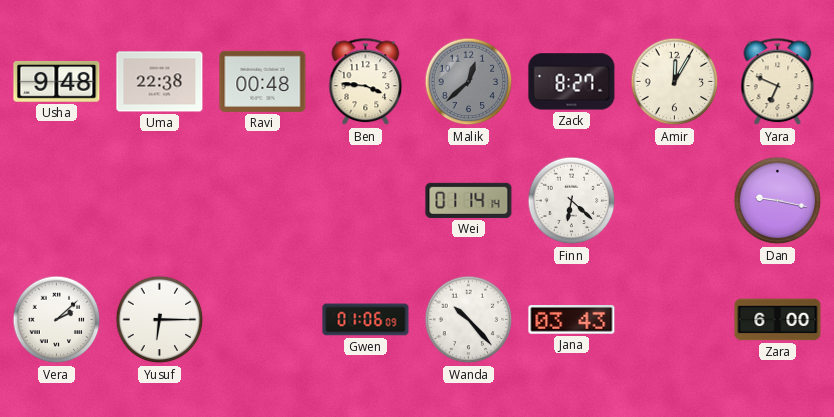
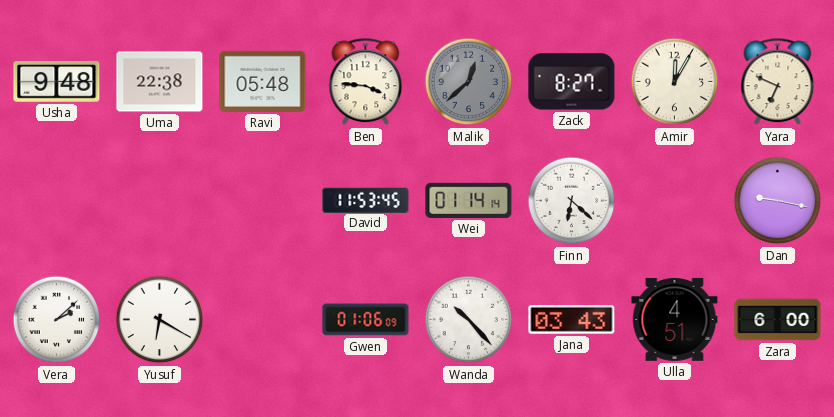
Ravi: 00:48 -> 05:48
David: none -> 11:53
Yusuf: 6:15 -> 6:20
Ulla: none -> 4:51
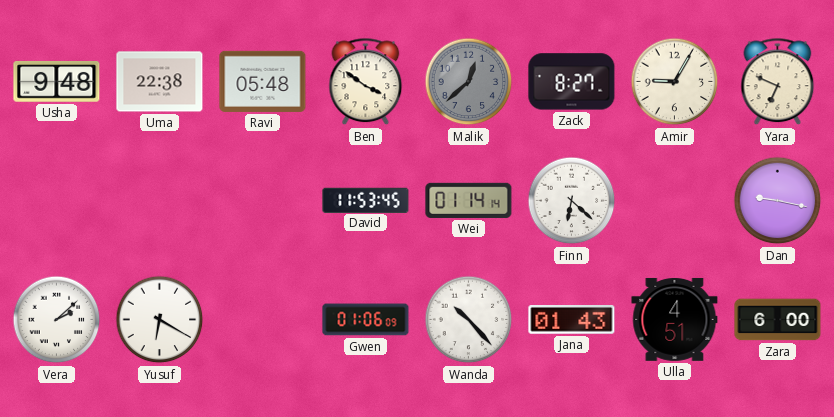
Ben: 3:46 -> 3:51
Amir: 12:05 -> 9:05
Jana: 03:43 -> 01:43
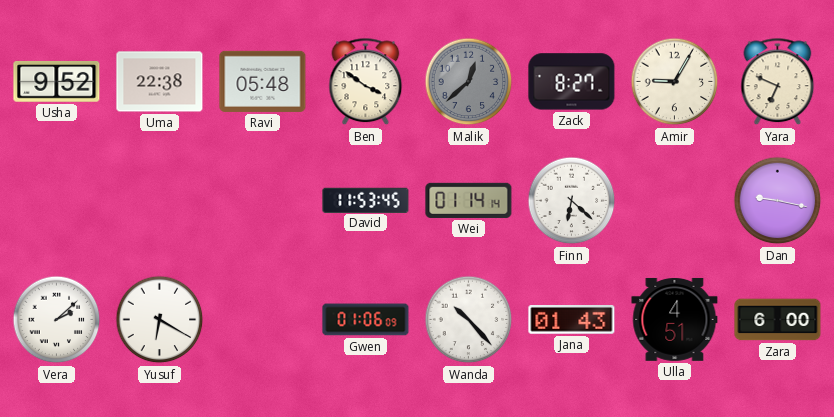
Usha: 9:48 -> 9:52
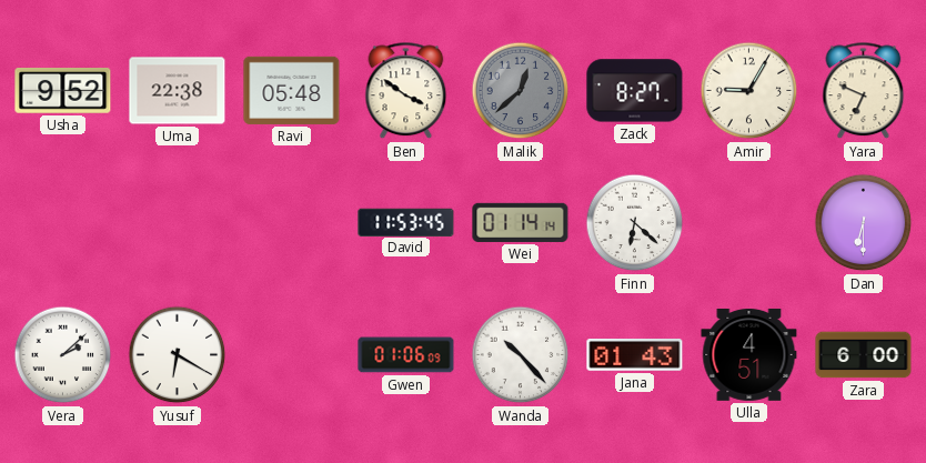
Dan: 9:17 -> 6:30
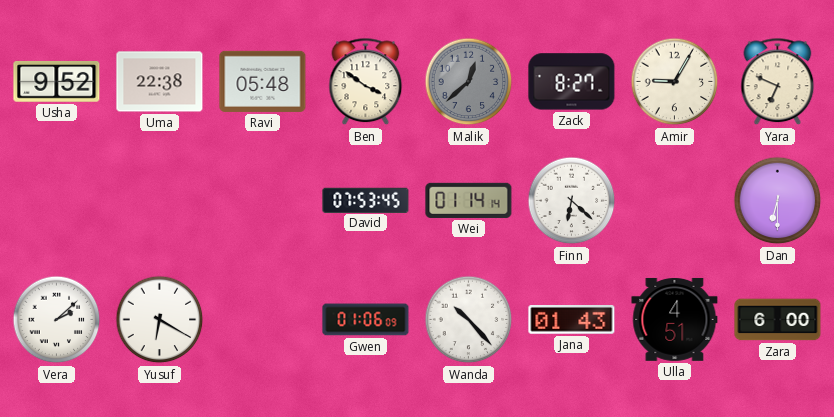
David: 11:53 -> 07:53
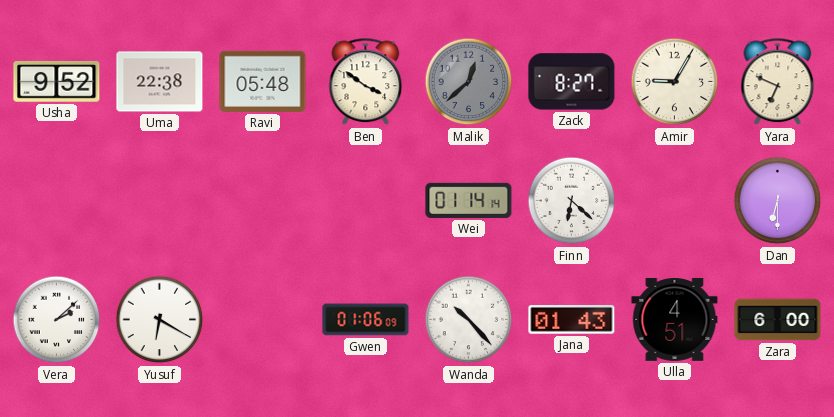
David: 07:53 -> none
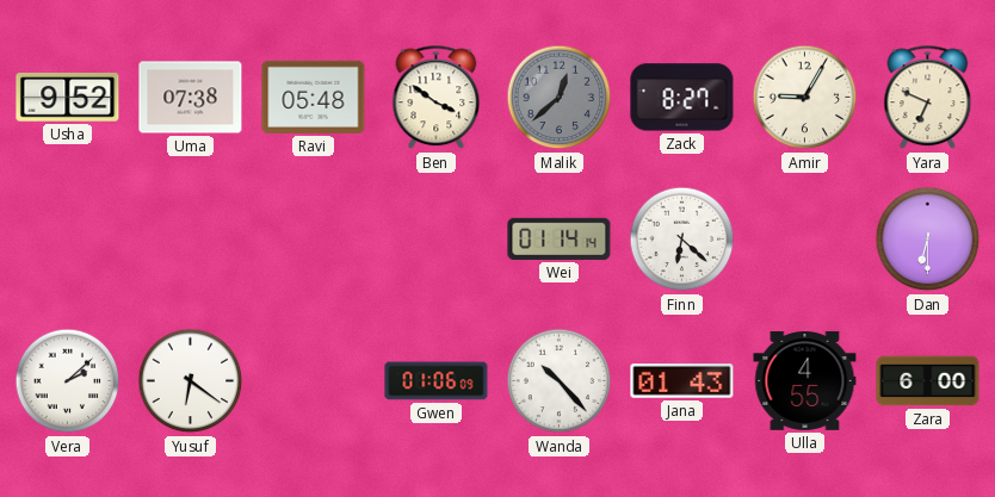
Uma: 22:38 -> 07:38
Yusuf: 6:20 -> 6:21
Ulla: 4:51 -> 4:55
